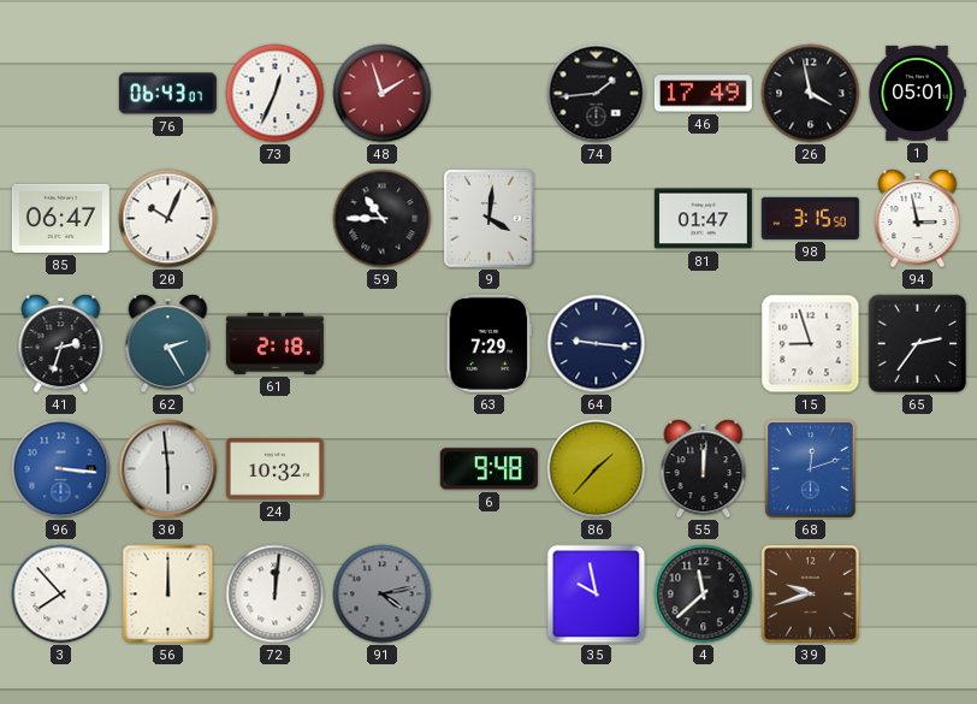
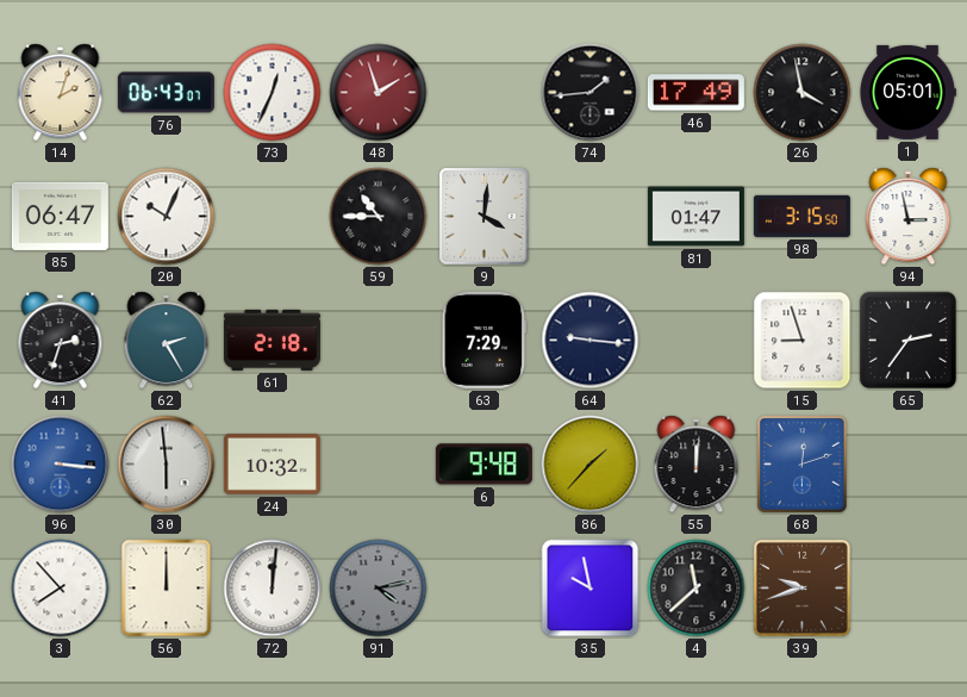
14: none -> 2:03
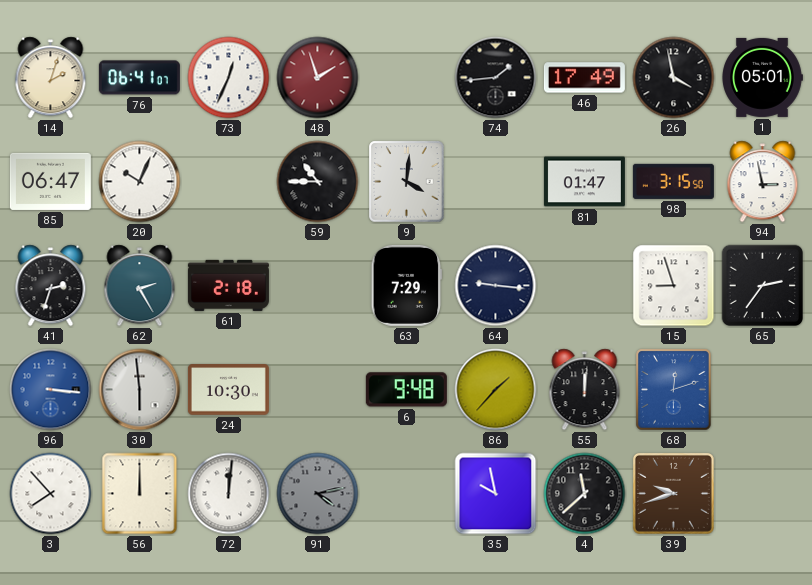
76: 06:43 -> 06:41
24: 10:32 -> 10:30
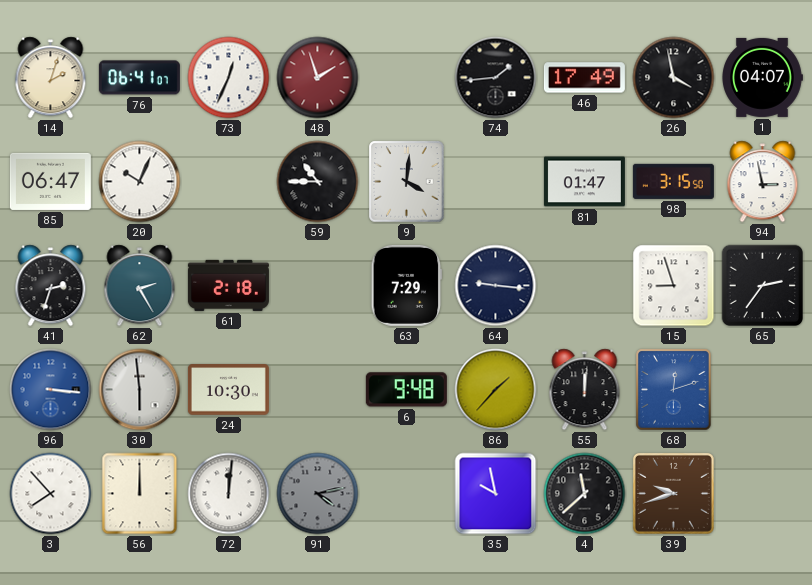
1: 05:01 -> 04:07
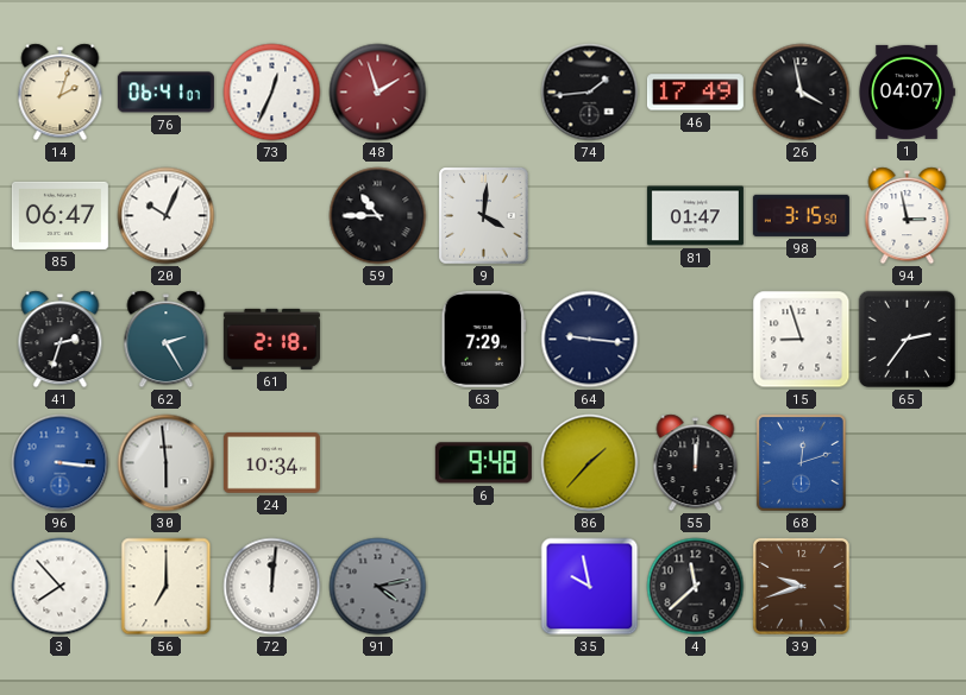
24: 10:30 -> 10:34
56: 12:00 -> 7:00
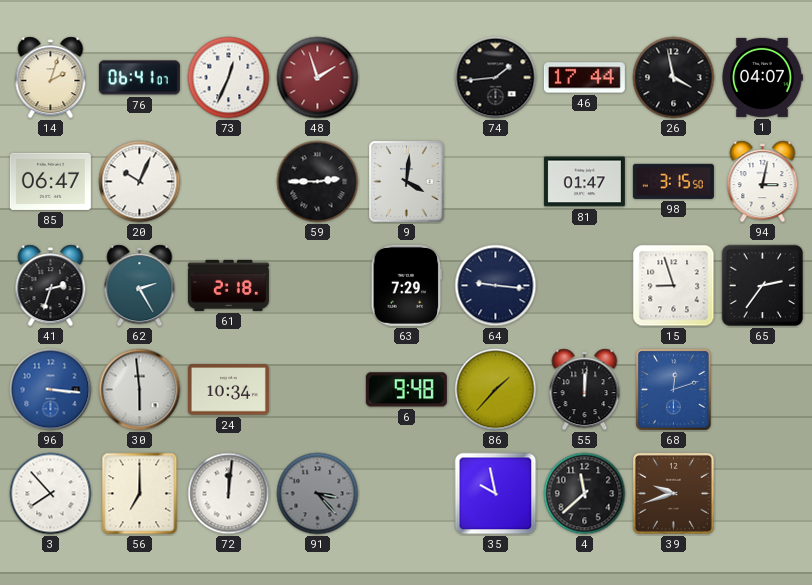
46: 17:49 -> 17:44
59: 10:45 -> 2:45
94: 2:58 -> 3:02
91: 4:13 -> 3:23
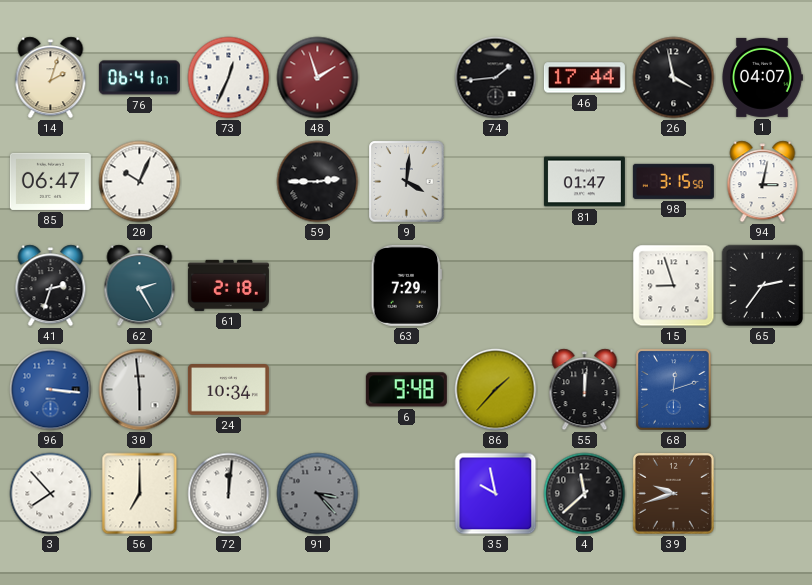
64: 9:16 -> none
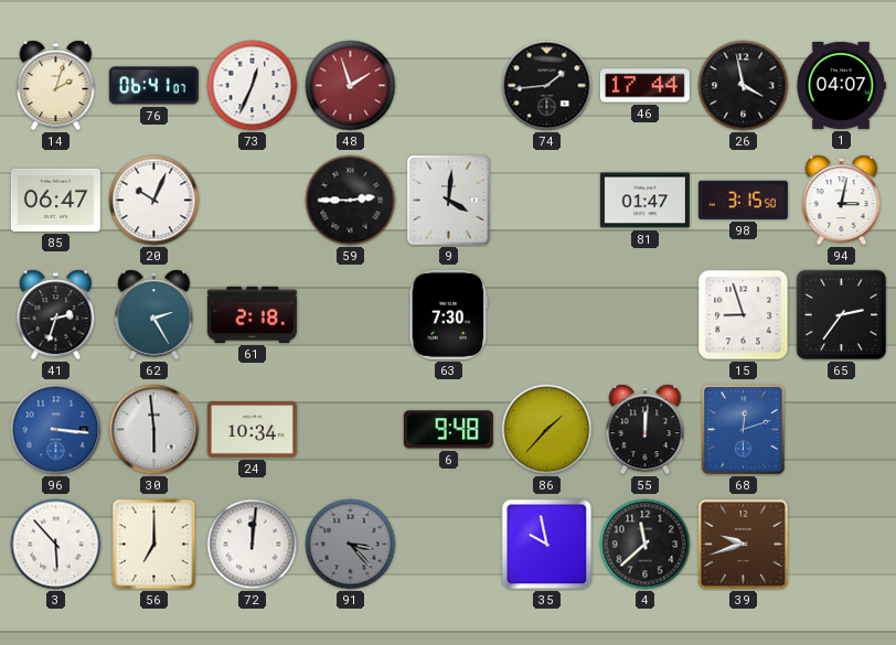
63: 7:29 -> 7:30
3: 7:53 -> 5:53
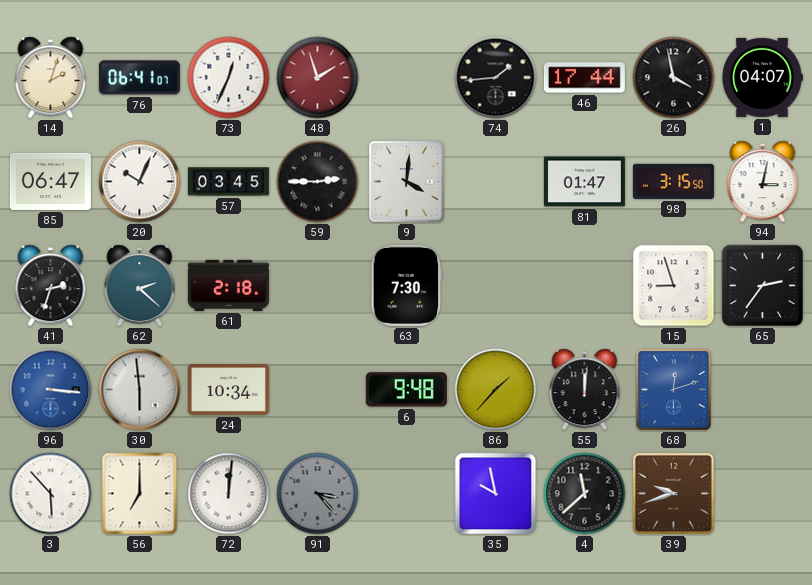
57: none -> 03:45
62: 2:25 -> 2:22
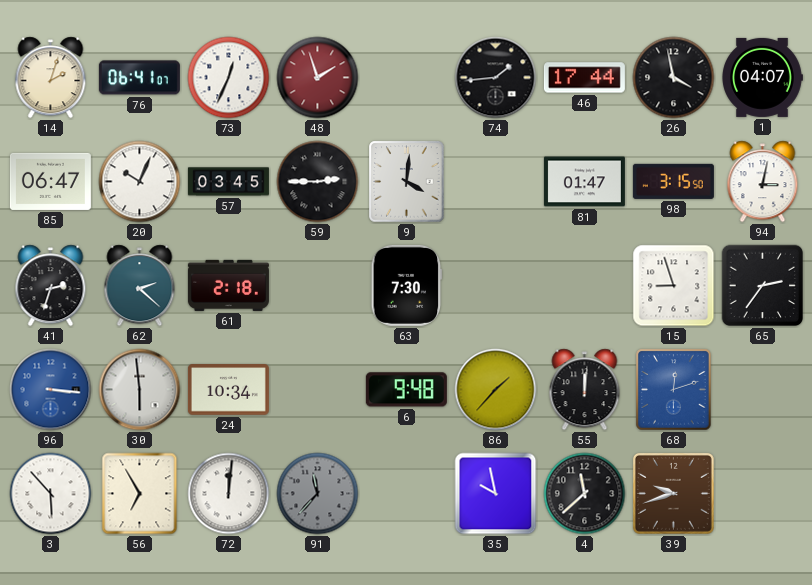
56: 7:00 -> 6:55
91: 3:23 -> 11:37
